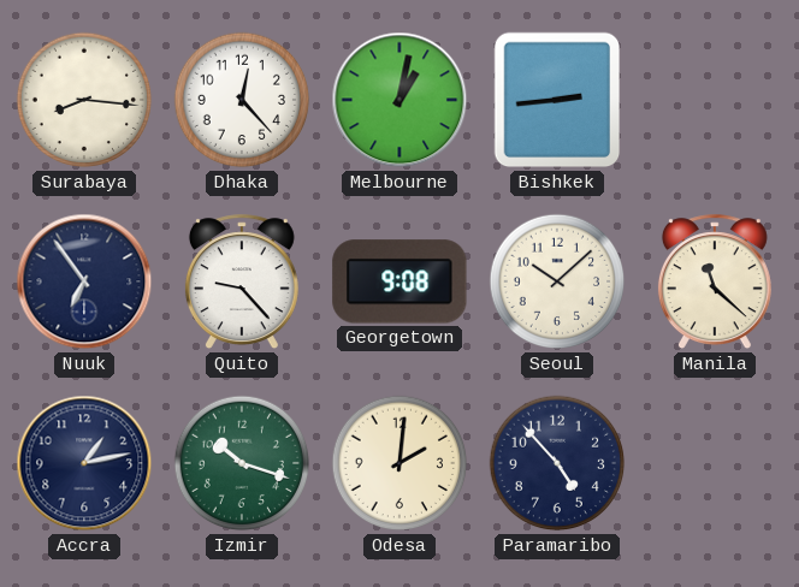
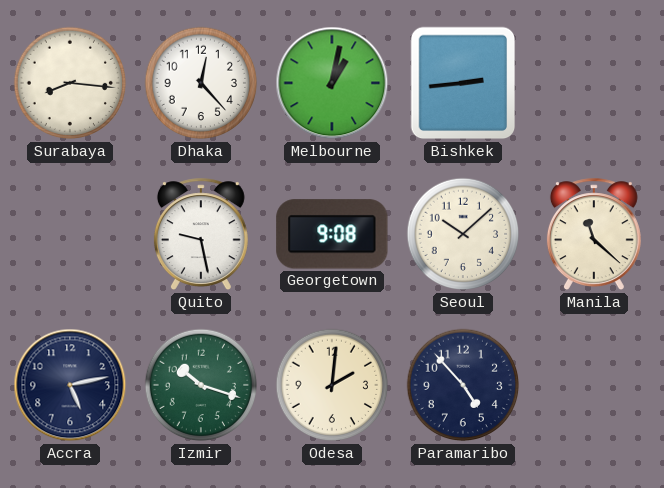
Nuuk: 6:54 -> none
Quito: 9:23 -> 9:28
Accra: 1:13 -> 5:13
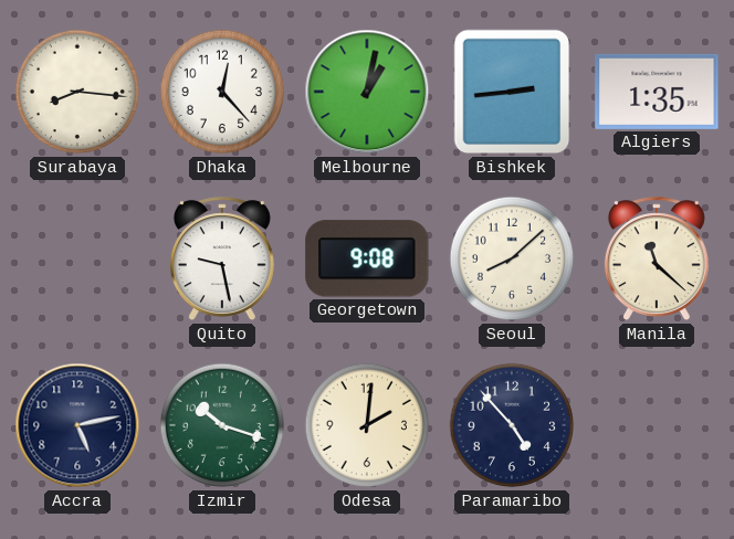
Algiers: none -> 1:35
Seoul: 10:08 -> 8:08
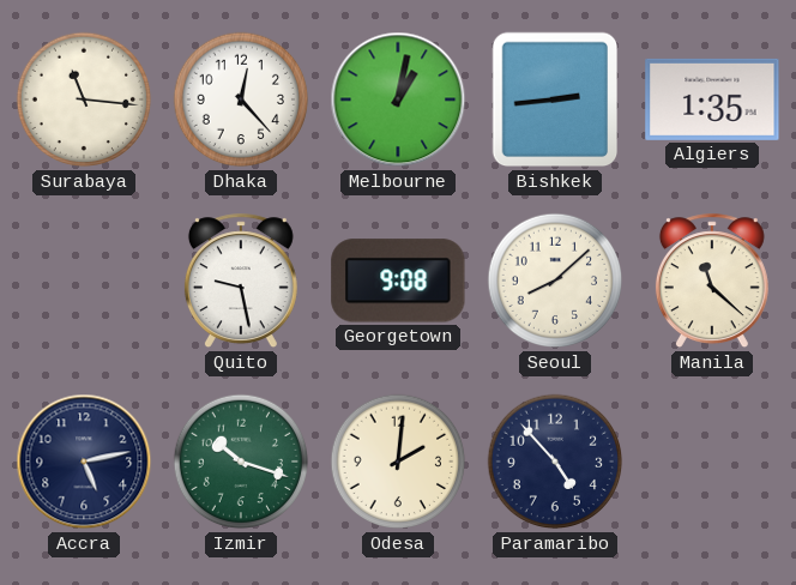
Surabaya: 8:16 -> 11:16
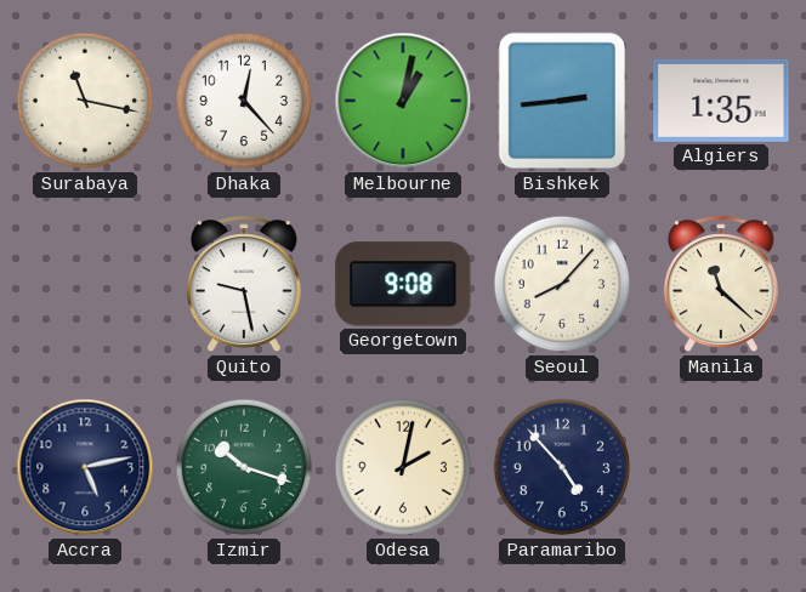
Surabaya: 11:16 -> 11:17
Seoul: 8:08 -> 8:07
Odesa: 2:01 -> 2:02
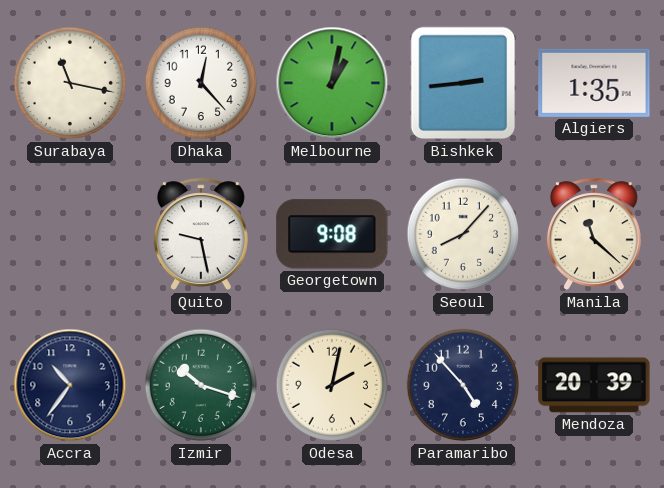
Accra: 5:13 -> 10:36
Mendoza: none -> 20:39
